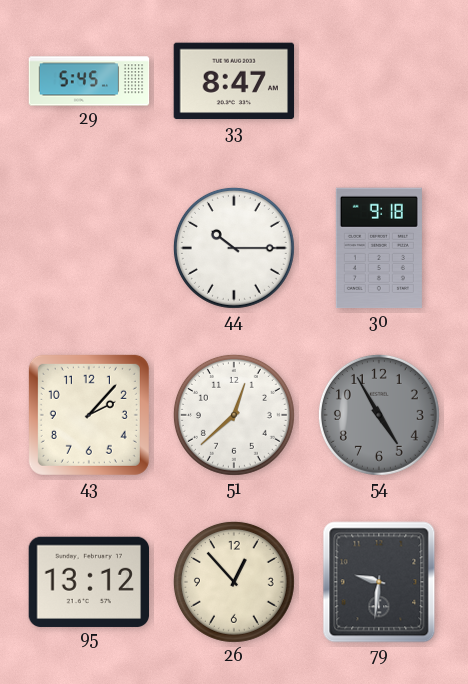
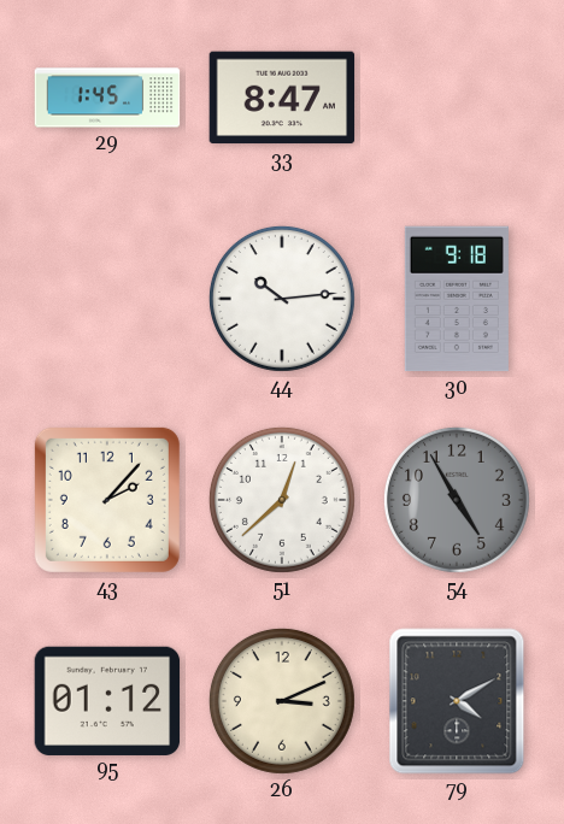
29: 5:45 -> 1:45
44: 10:15 -> 10:14
95: 13:12 -> 01:12
26: 12:53 -> 3:11
79: 9:31 -> 4:10
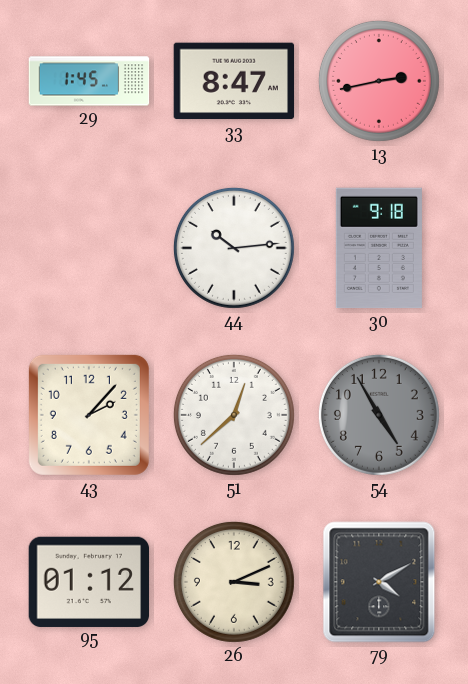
13: none -> 2:43
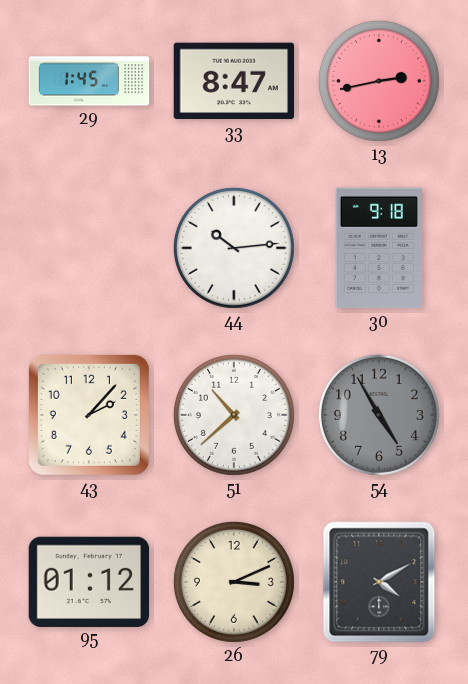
51: 12:38 -> 10:38
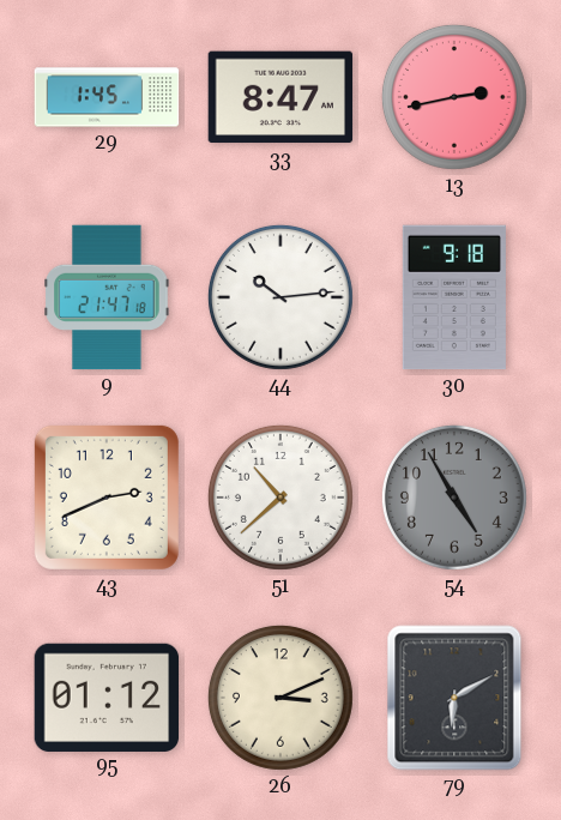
9: none -> 21:47
43: 2:07 -> 2:41
79: 4:10 -> 6:10
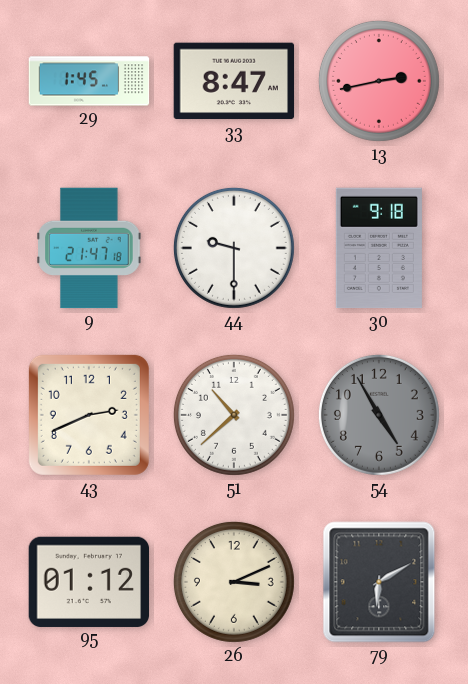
44: 10:14 -> 9:30
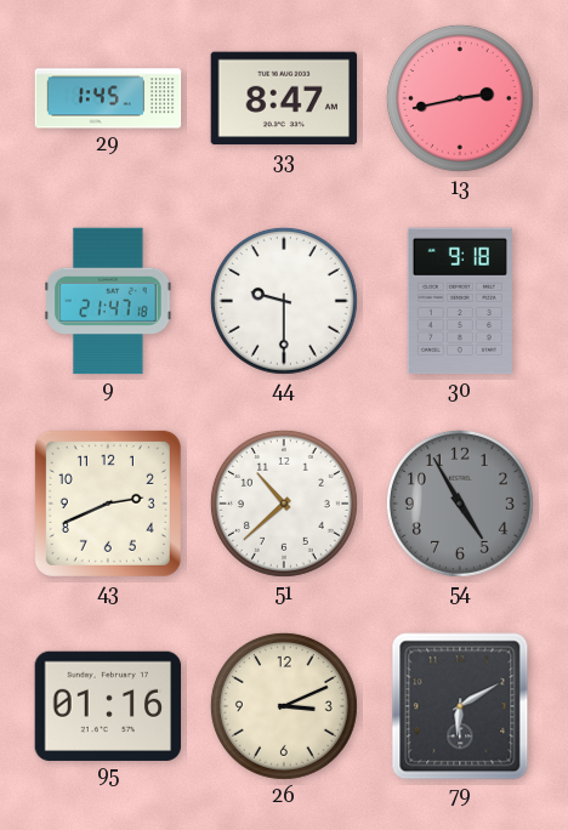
95: 01:12 -> 01:16
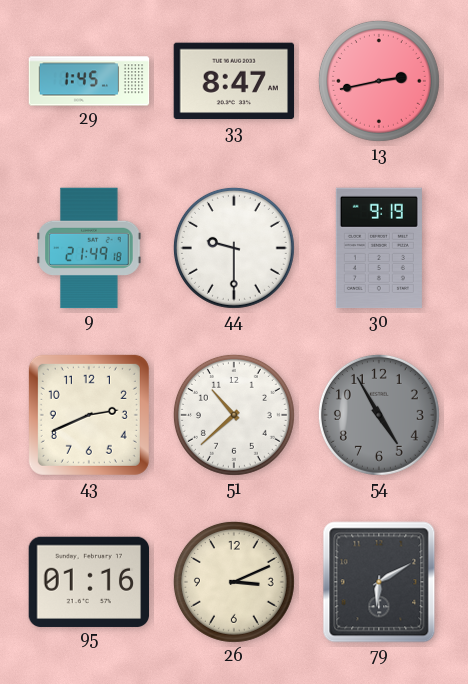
9: 21:47 -> 21:49
30: 9:18 -> 9:19
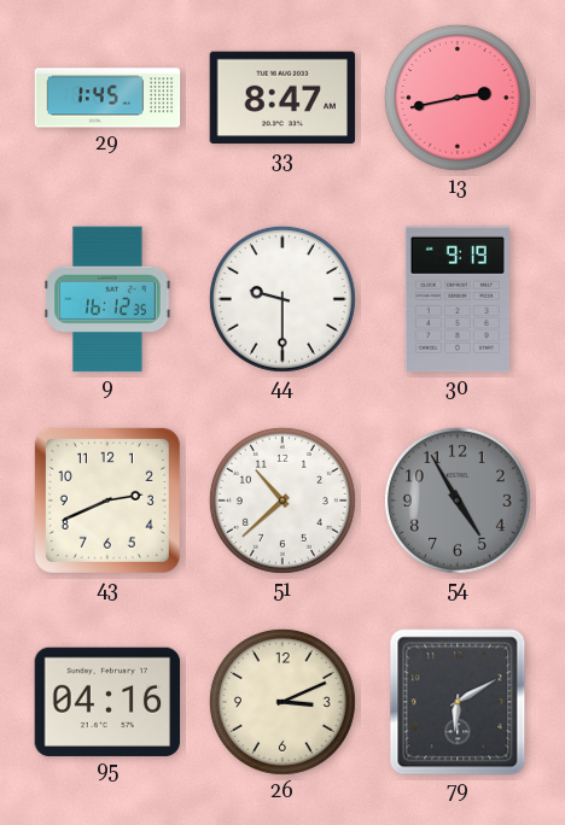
9: 21:49 -> 16:12
95: 01:16 -> 04:16
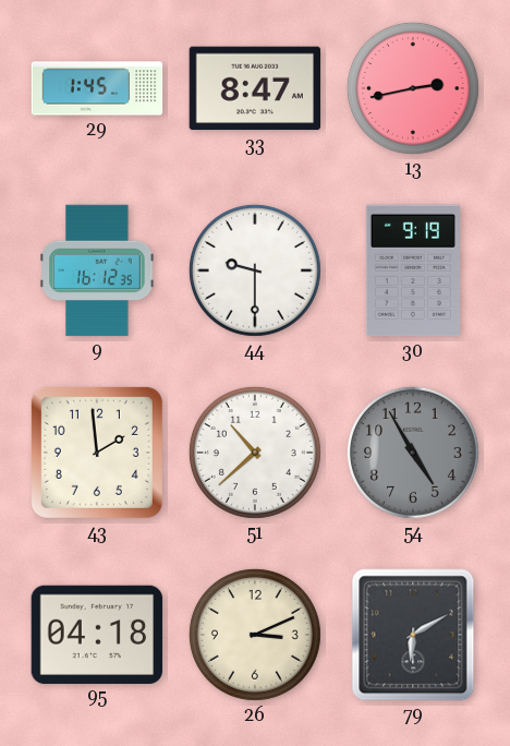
43: 2:41 -> 1:59
95: 04:16 -> 04:18
